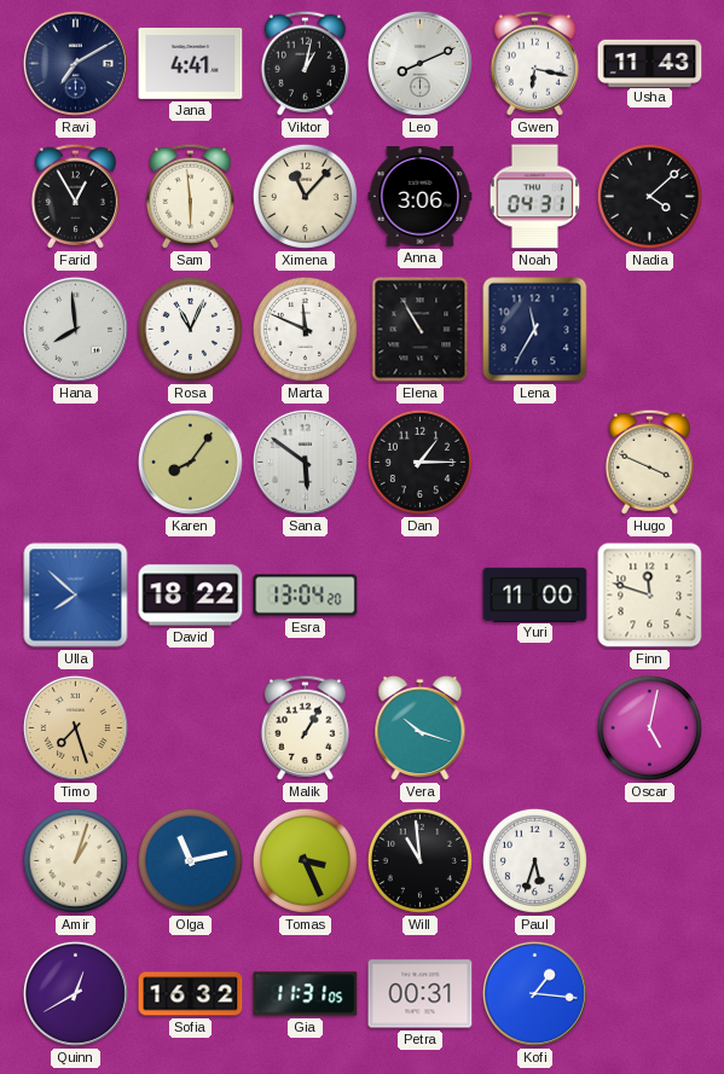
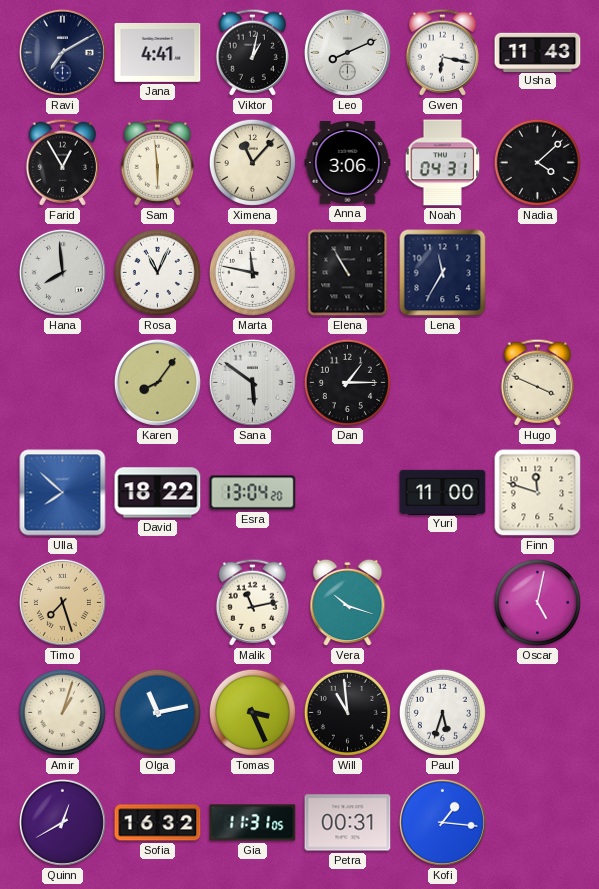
Marta: 11:49 -> 11:47
Malik: 1:05 -> 11:13
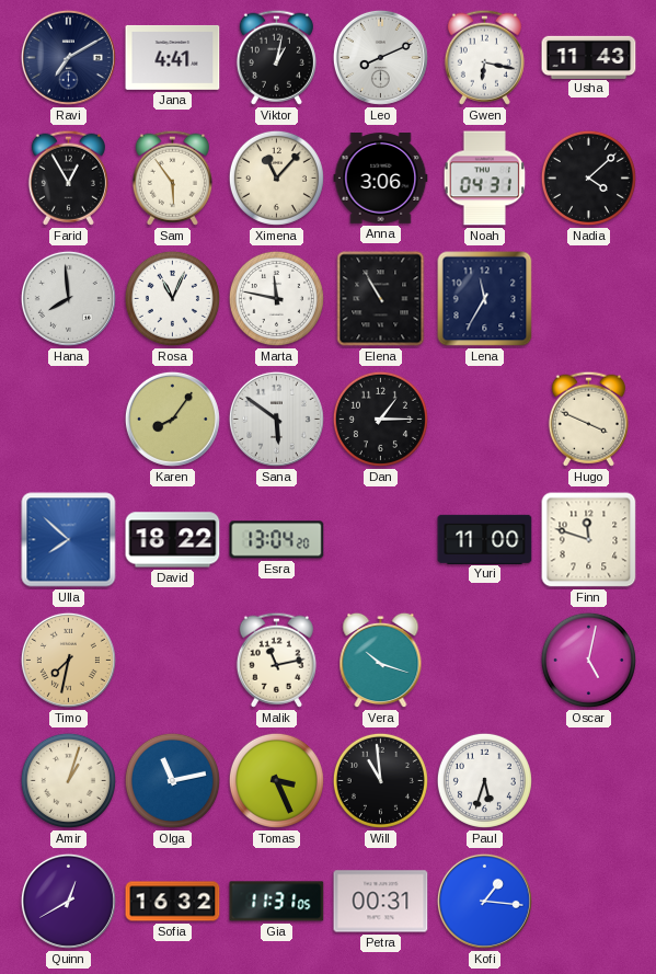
Sam: 5:59 -> 5:54
Timo: 7:27 -> 7:32
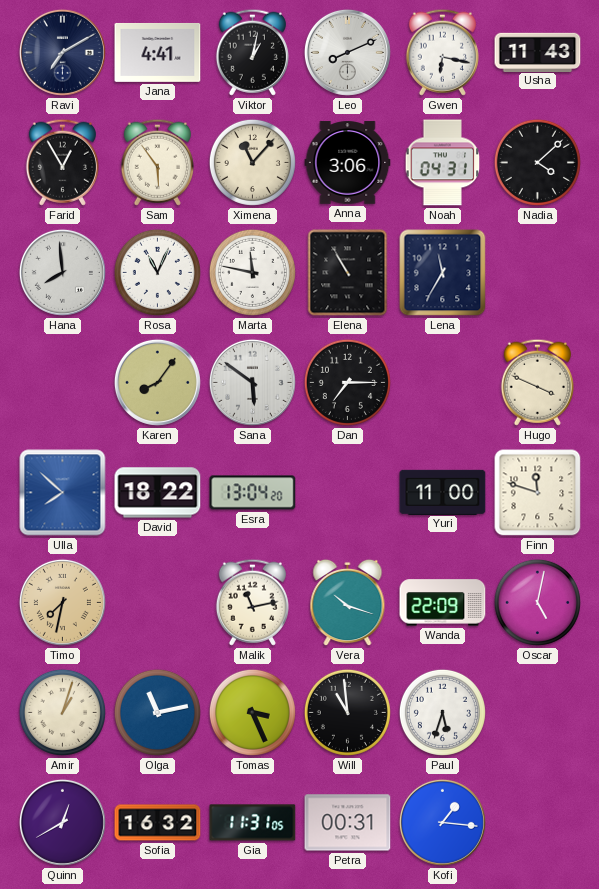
Dan: 1:15 -> 7:15
Wanda: none -> 22:09
